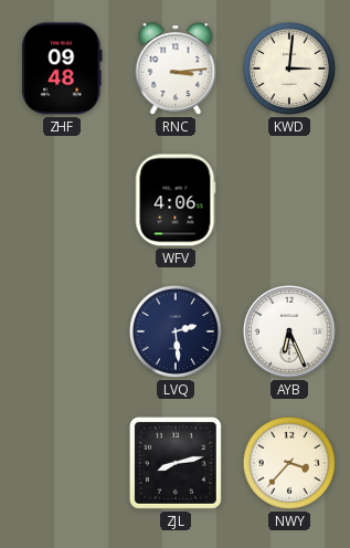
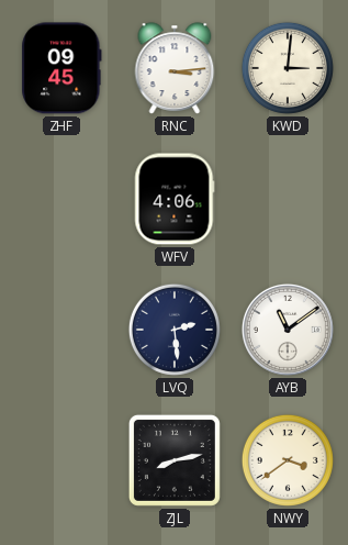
ZHF: 09:48 -> 09:45
AYB: 6:26 -> 11:09
NWY: 3:37 -> 3:39
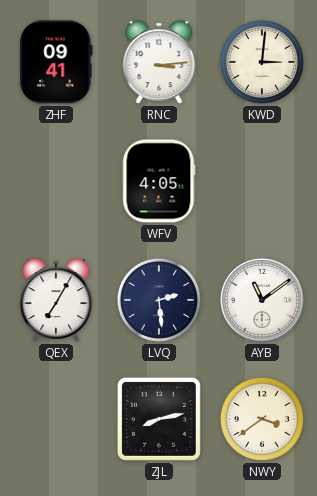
ZHF: 09:45 -> 09:41
WFV: 4:06 -> 4:05
QEX: none -> 7:05
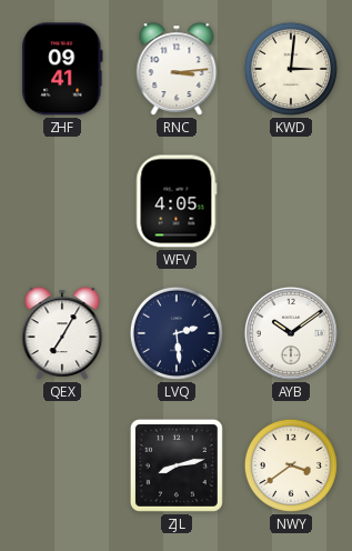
AYB: 11:09 -> 10:09
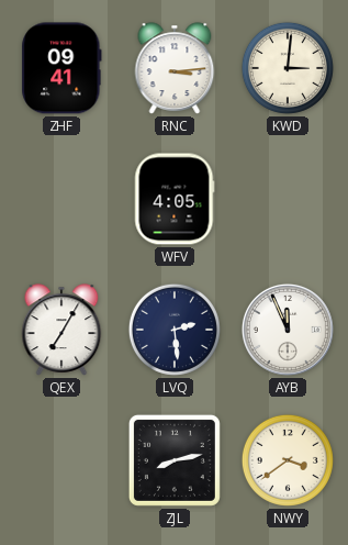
AYB: 10:09 -> 11:56
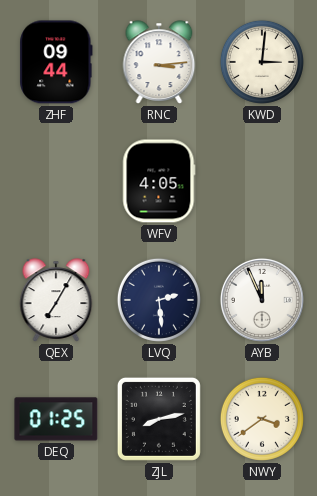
ZHF: 09:41 -> 09:44
DEQ: none -> 01:25
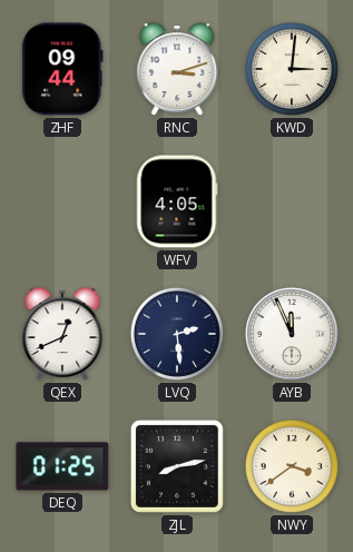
RNC: 3:14 -> 3:12
QEX: 7:05 -> 12:41
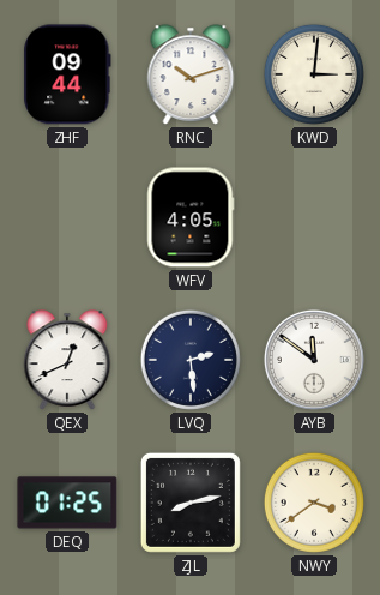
RNC: 3:12 -> 10:12
AYB: 11:56 -> 11:51
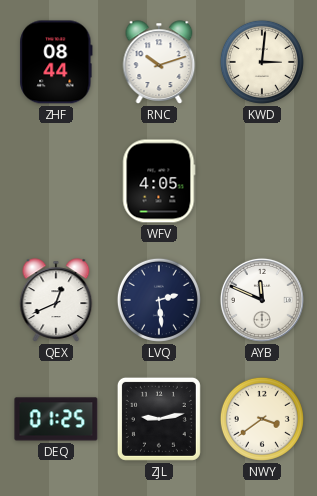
ZHF: 09:44 -> 08:44
AYB: 11:51 -> 11:49
ZJL: 8:13 -> 9:13
